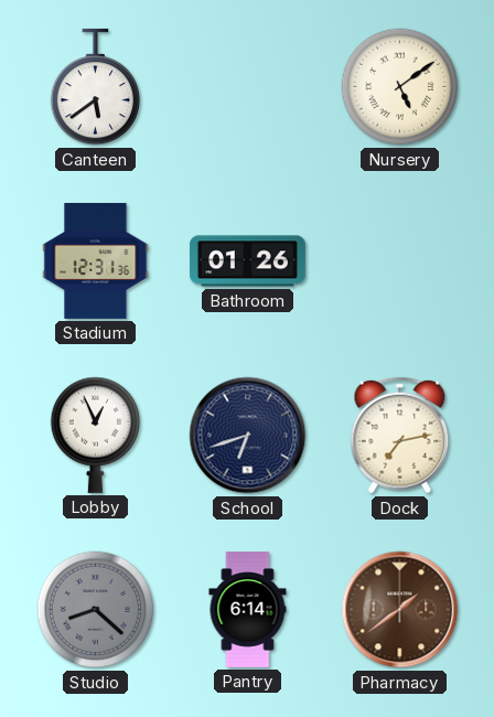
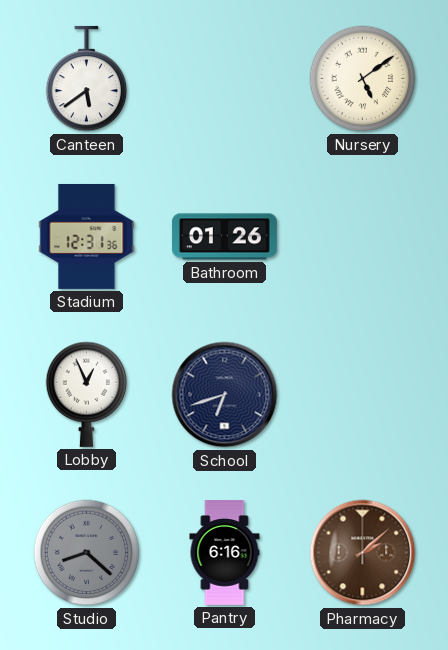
Dock: 7:13 -> none
Pantry: 6:14 -> 6:16
Pharmacy: 1:39 -> 2:08
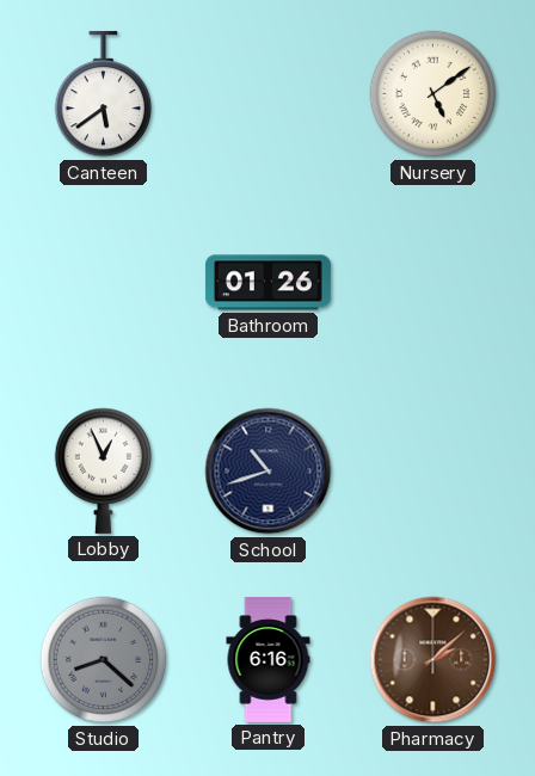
Stadium: 12:31 -> none
School: 6:42 -> 10:42
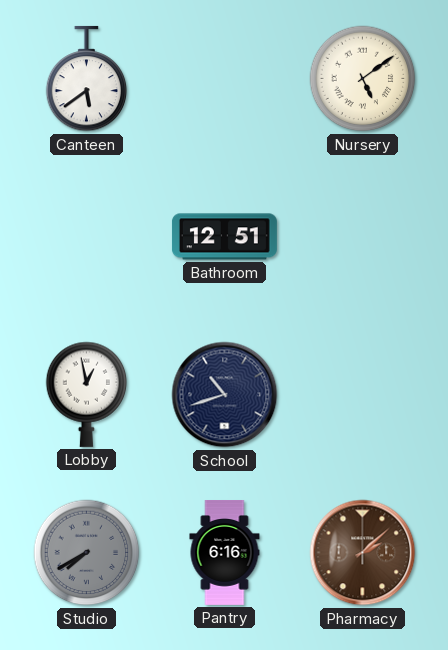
Bathroom: 01:26 -> 12:51
Lobby: 12:56 -> 12:58
Studio: 8:22 -> 7:40
